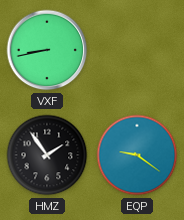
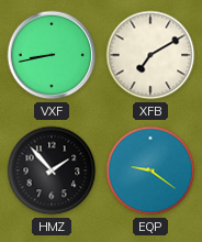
XFB: none -> 7:10
HMZ: 1:54 -> 1:53
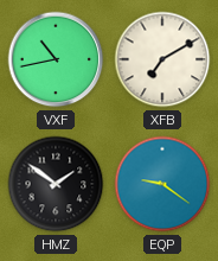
VXF: 8:43 -> 10:43
HMZ: 1:53 -> 1:51
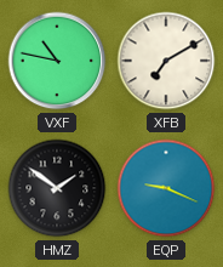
VXF: 10:43 -> 10:47
EQP: 9:21 -> 9:19
